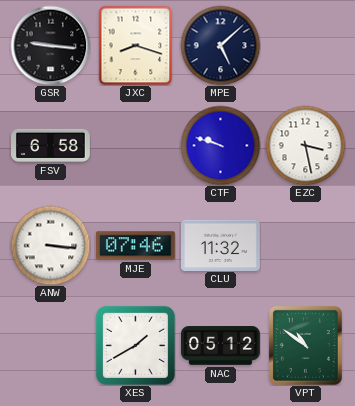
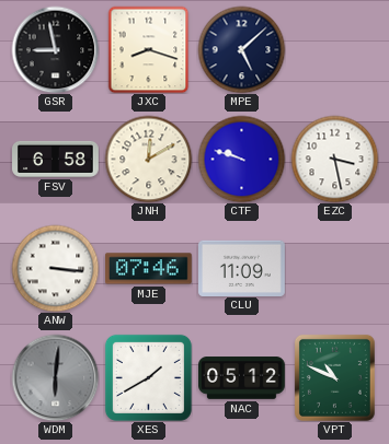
GSR: 9:16 -> 8:58
JNH: none -> 12:10
CLU: 11:32 -> 11:09
WDM: none -> 6:01
VPT: 10:51 -> 10:49
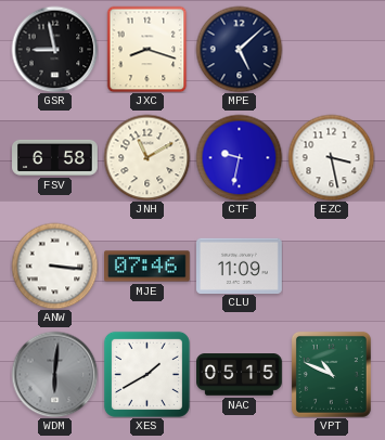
JNH: 12:10 -> 11:10
CTF: 9:48 -> 9:32
NAC: 05:12 -> 05:15
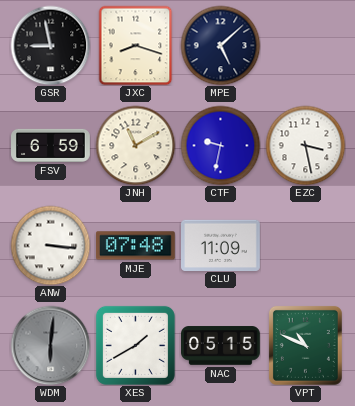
FSV: 6:58 -> 6:59
MJE: 07:46 -> 07:48
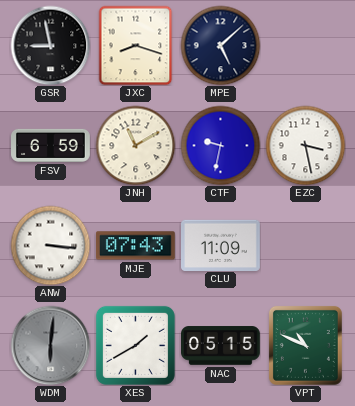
MJE: 07:48 -> 07:43
